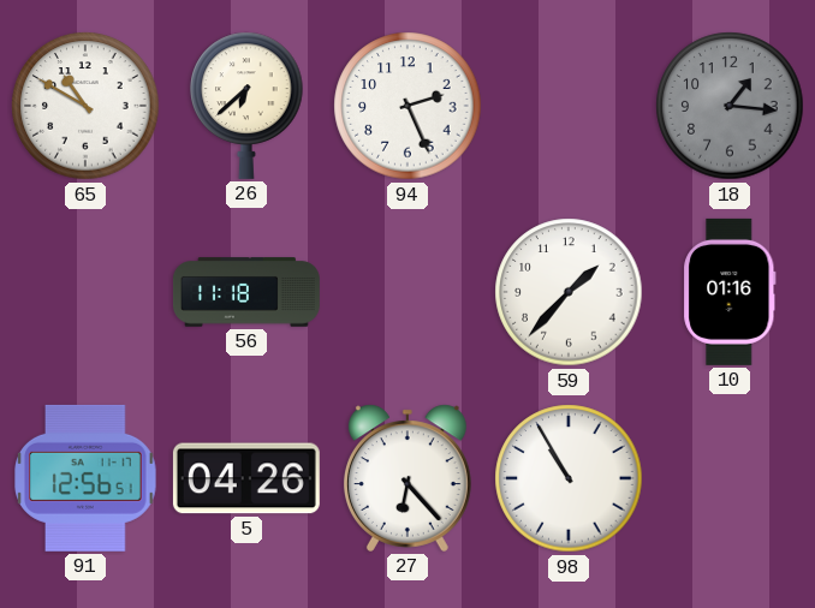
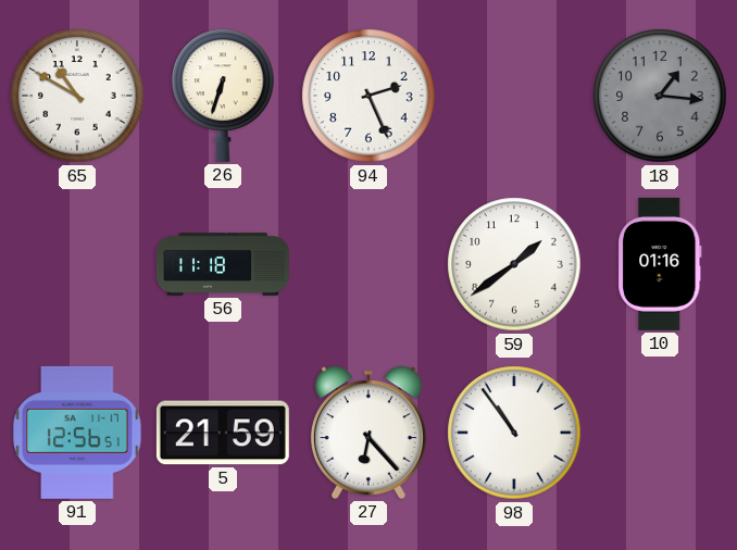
26: 6:38 -> 6:33
59: 1:37 -> 1:39
5: 04:26 -> 21:59
98: 10:55 -> 10:54
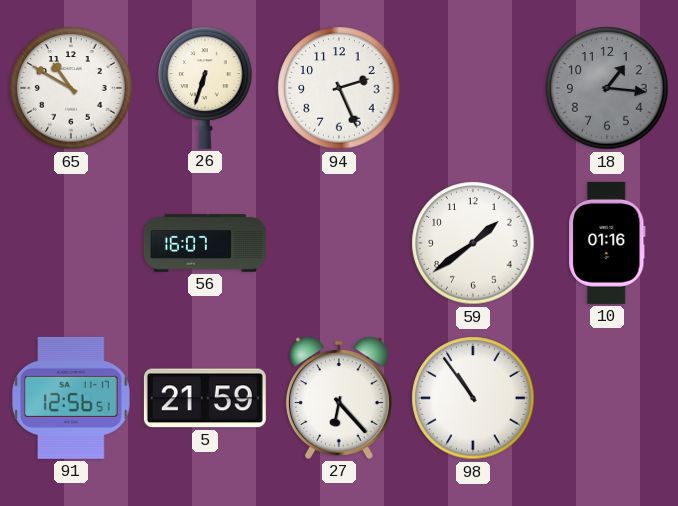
56: 11:18 -> 16:07
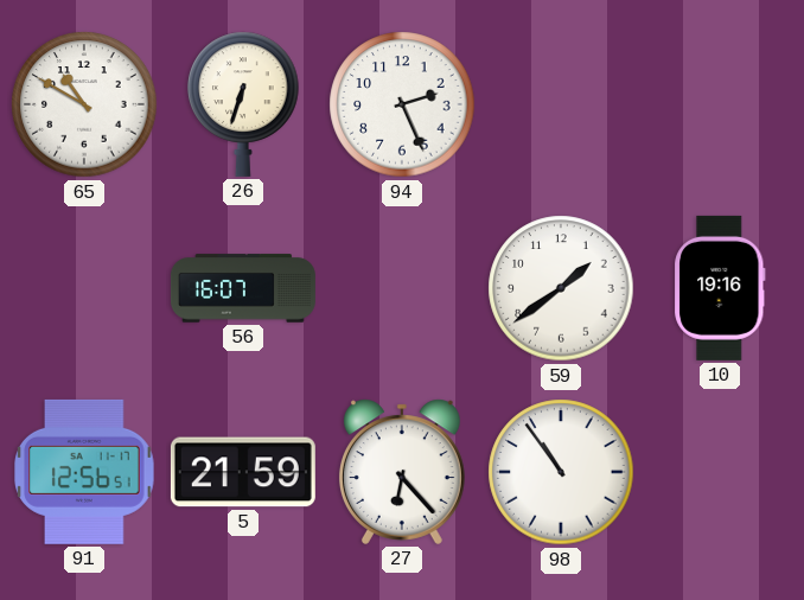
18: 1:16 -> none
10: 01:16 -> 19:16
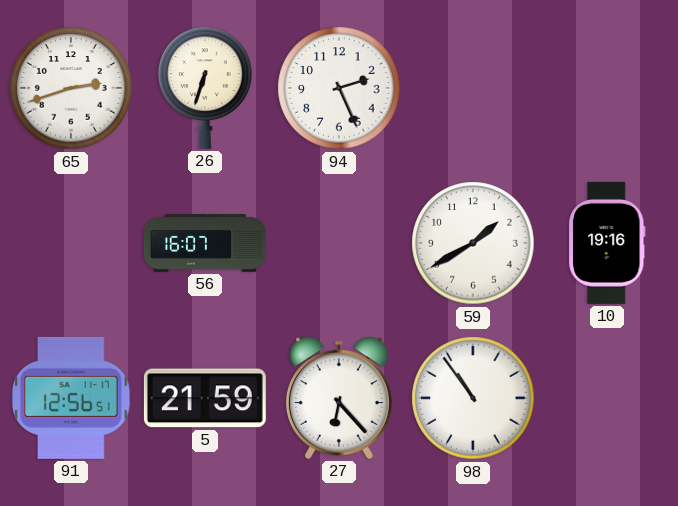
65: 10:50 -> 2:42
59: 1:39 -> 1:40
